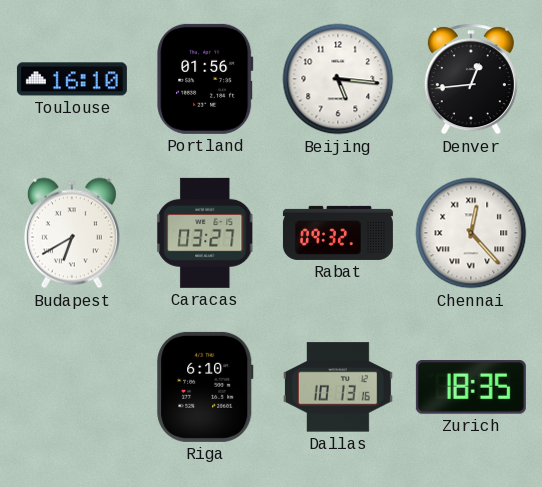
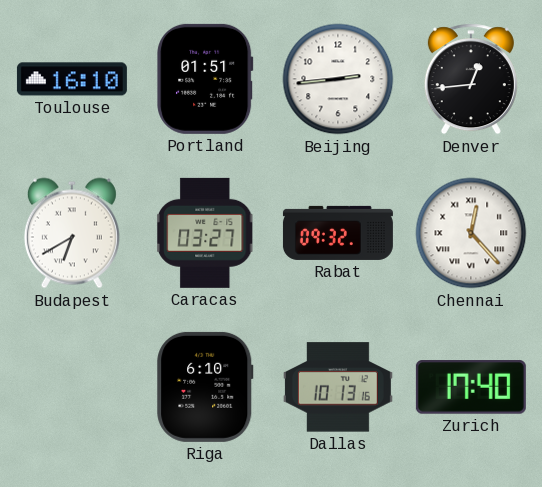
Portland: 01:56 -> 01:51
Beijing: 5:16 -> 2:44
Zurich: 18:35 -> 17:40
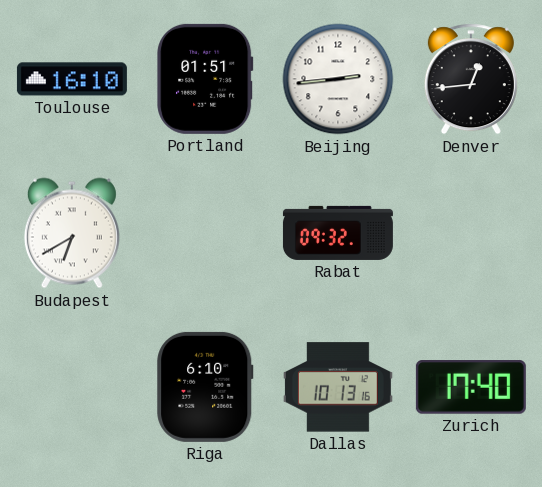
Caracas: 03:27 -> none
Chennai: 12:23 -> none
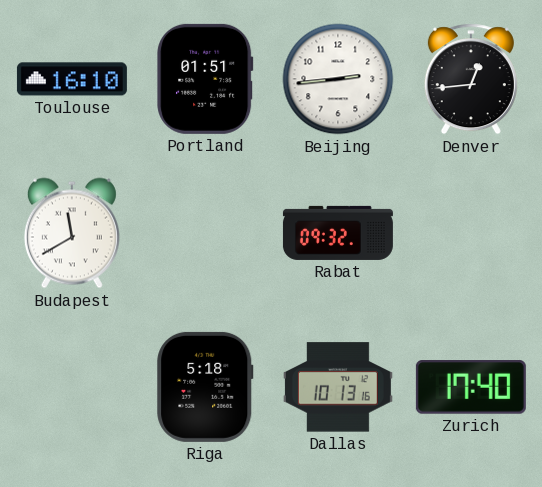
Budapest: 6:40 -> 11:40
Riga: 6:10 -> 5:18
